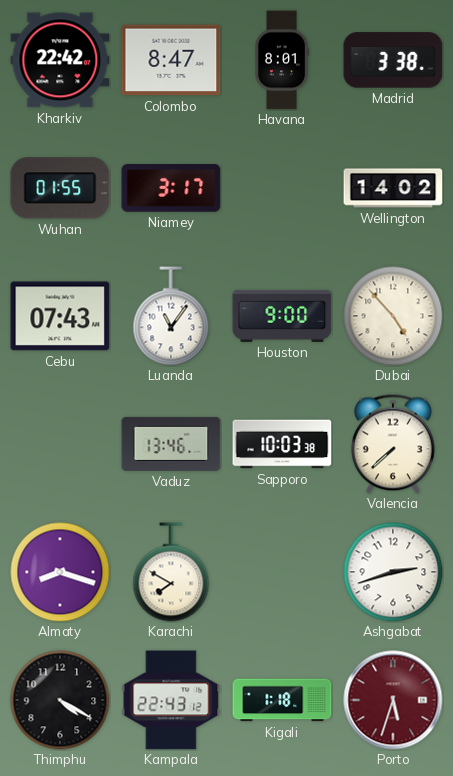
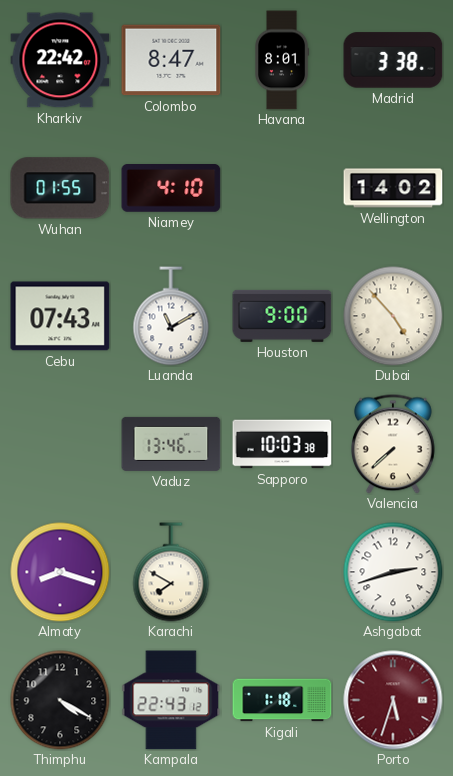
Niamey: 3:17 -> 4:10
Luanda: 11:06 -> 11:10
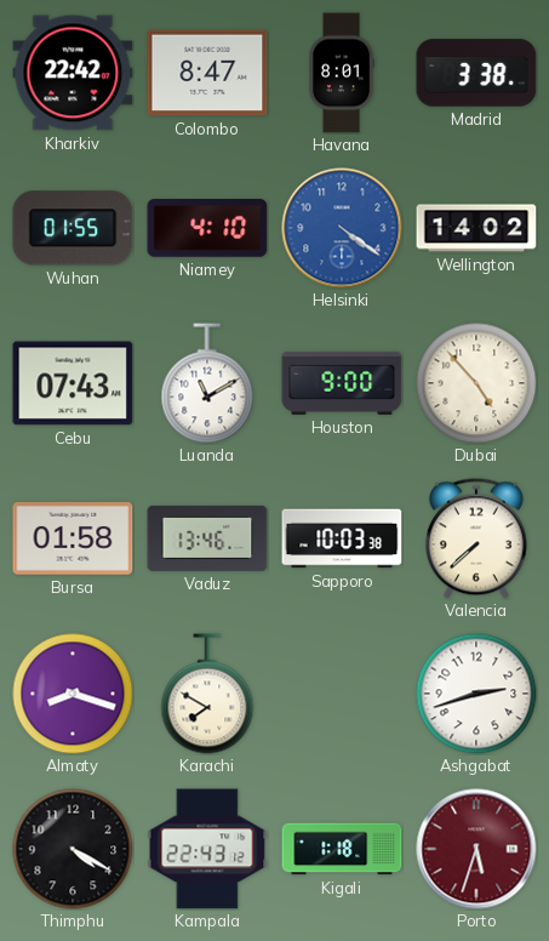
Helsinki: none -> 4:21
Bursa: none -> 01:58
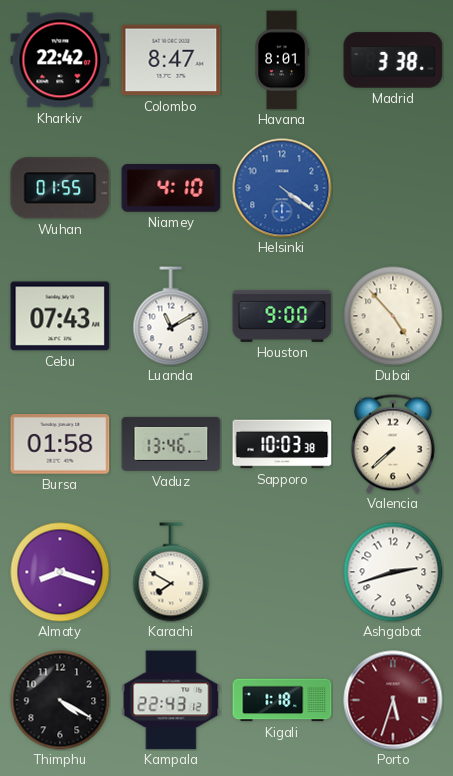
Wellington: 14:02 -> none
